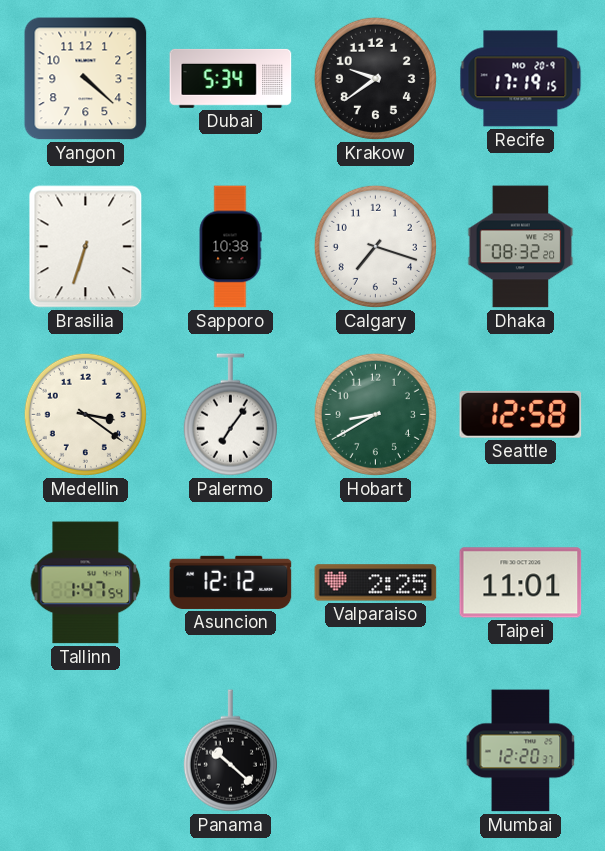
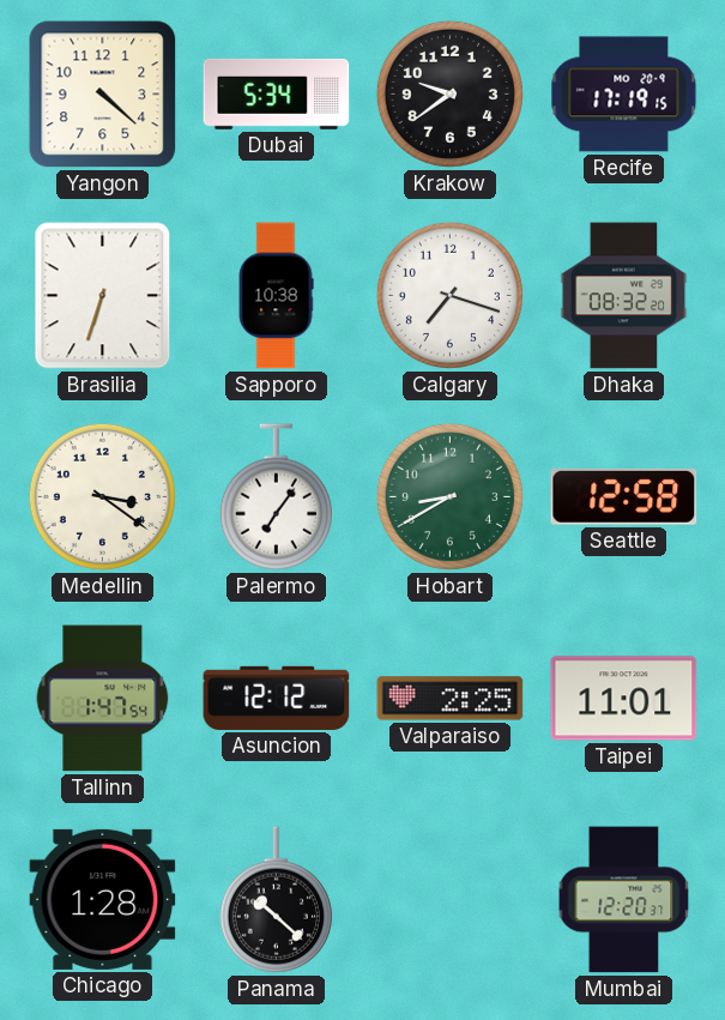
Chicago: none -> 1:28
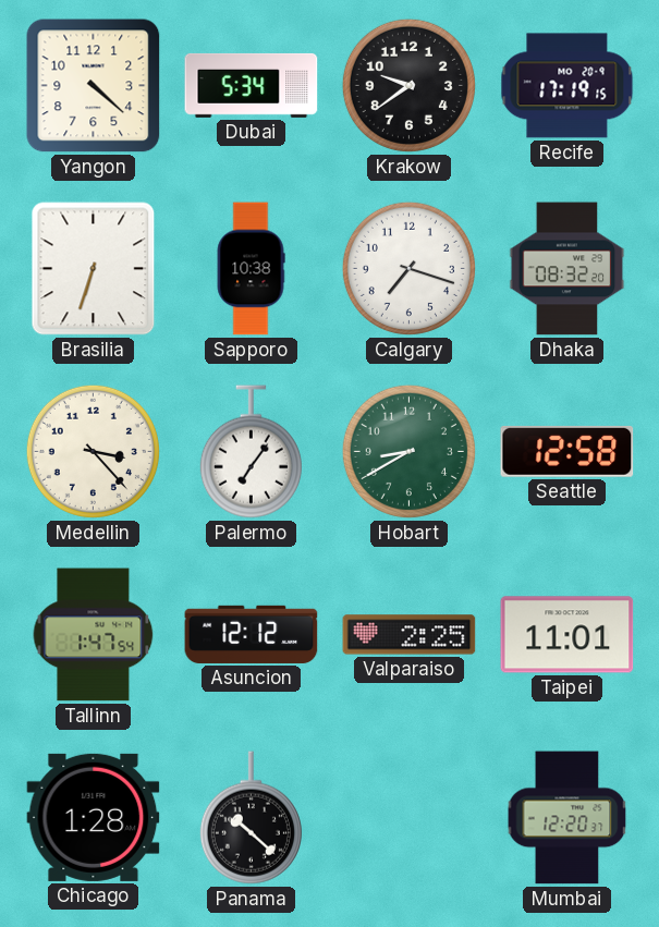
Medellin: 3:21 -> 3:23
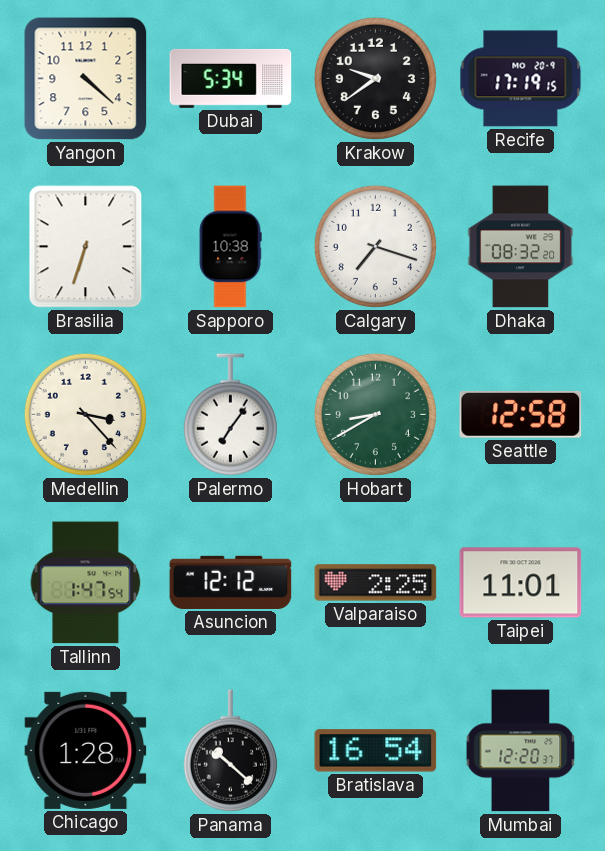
Bratislava: none -> 16:54
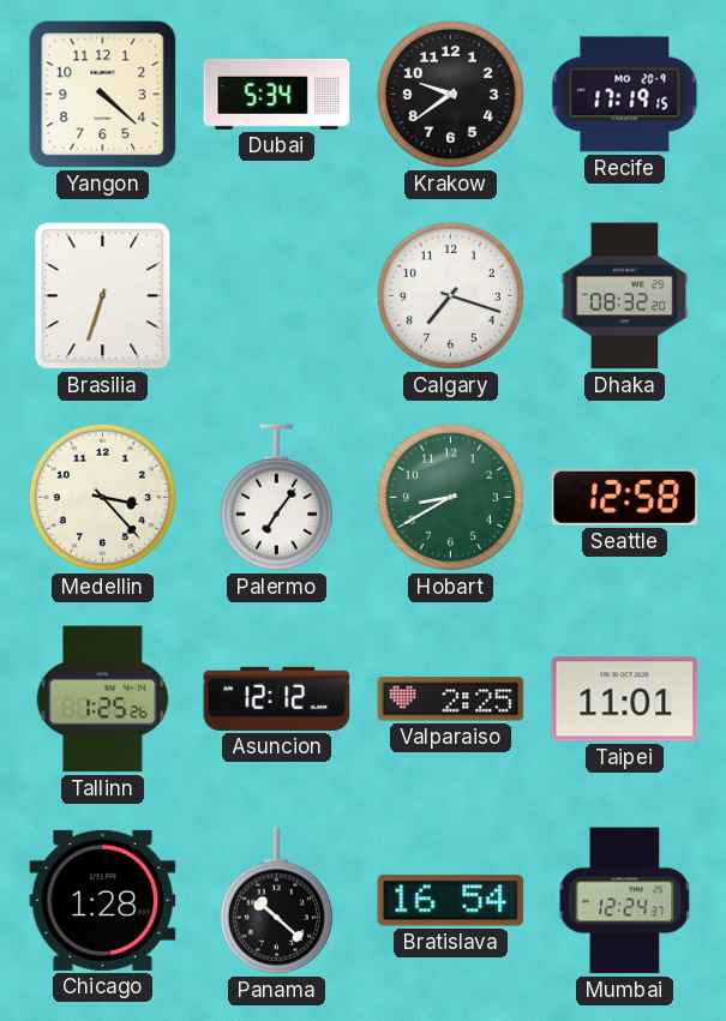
Sapporo: 10:38 -> none
Tallinn: 1:47 -> 1:25
Mumbai: 12:20 -> 12:24
